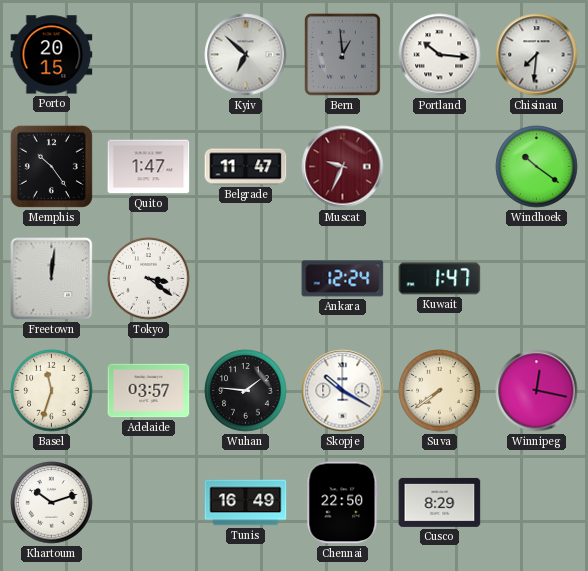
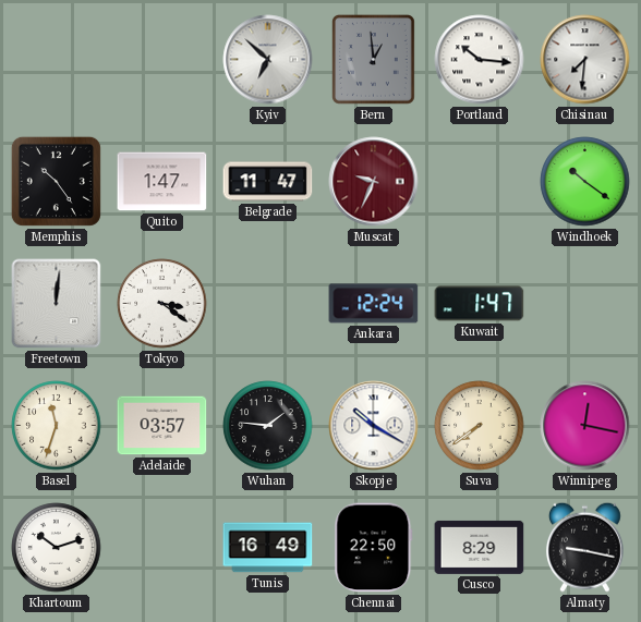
Porto: 20:15 -> none
Almaty: none -> 9:17
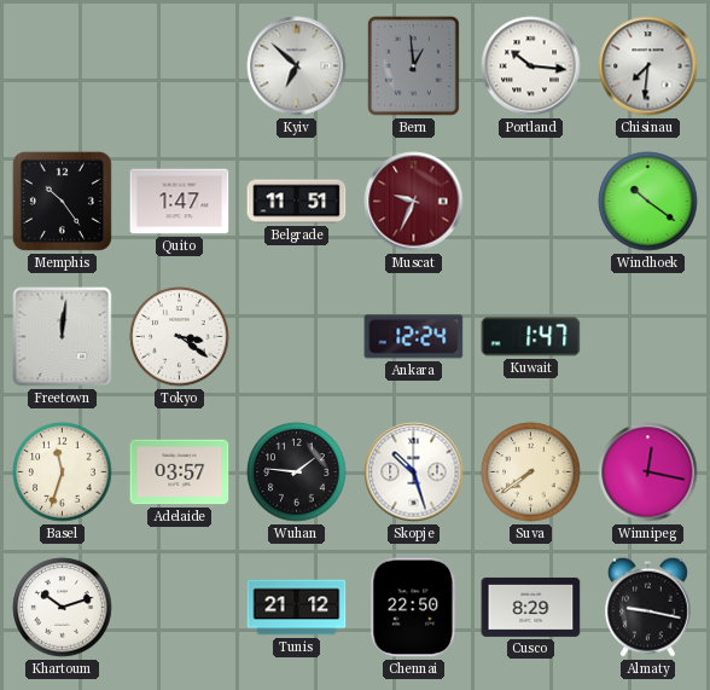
Belgrade: 11:47 -> 11:51
Skopje: 10:20 -> 10:27
Tunis: 16:49 -> 21:12
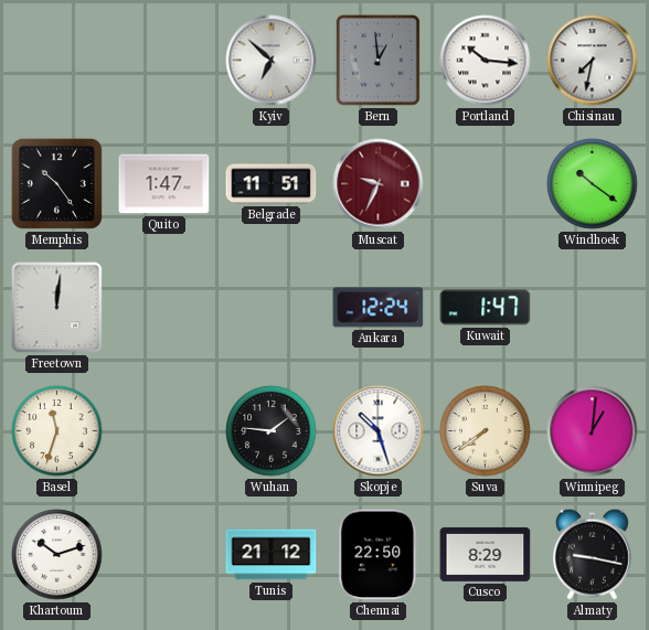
Chisinau: 7:31 -> 7:32
Tokyo: 3:21 -> none
Adelaide: 03:57 -> none
Winnipeg: 12:17 -> 1:01
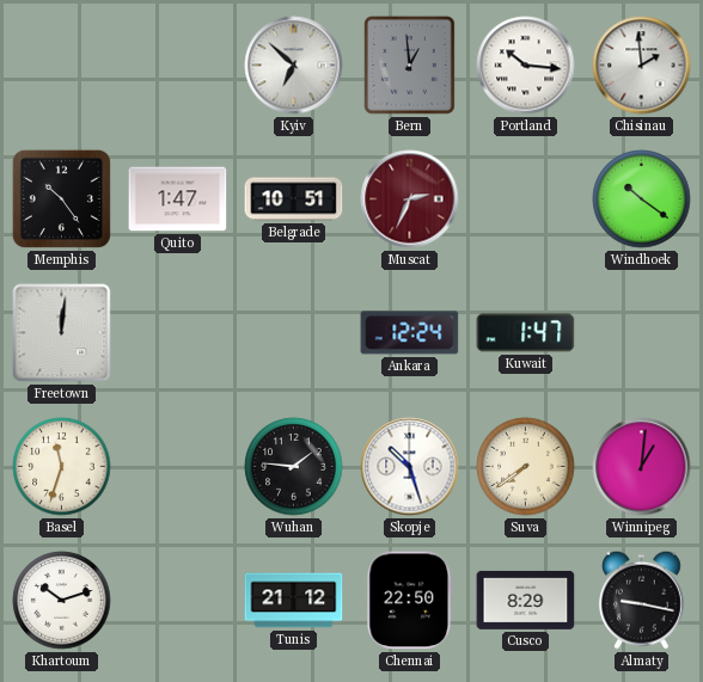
Chisinau: 7:32 -> 1:59
Belgrade: 11:51 -> 10:51
Muscat: 9:34 -> 2:34
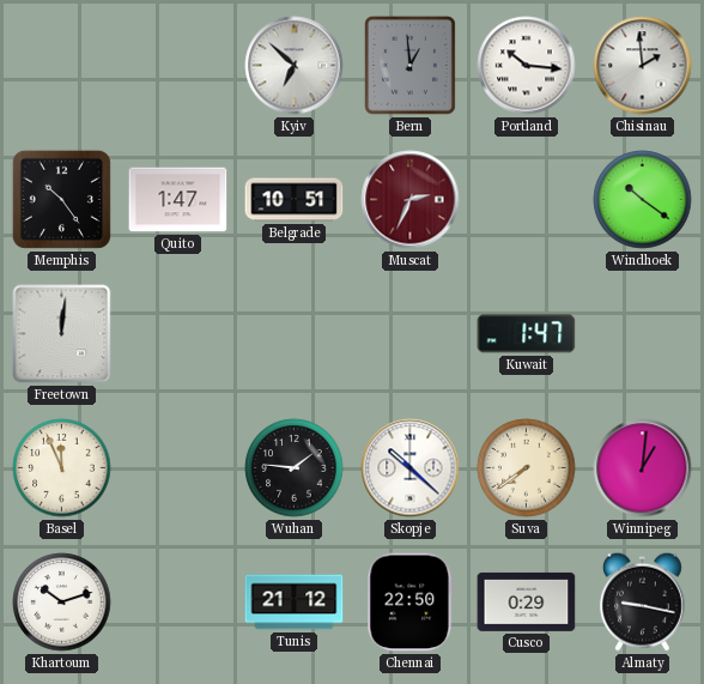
Ankara: 12:24 -> none
Basel: 11:33 -> 11:56
Skopje: 10:27 -> 10:22
Cusco: 8:29 -> 0:29
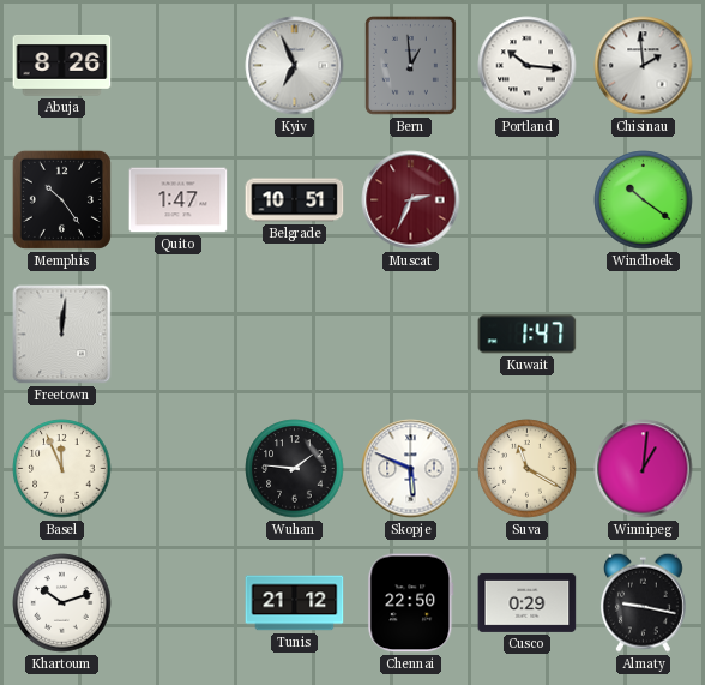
Abuja: none -> 8:26
Kyiv: 6:52 -> 6:56
Skopje: 10:22 -> 5:49
Suva: 7:39 -> 11:20
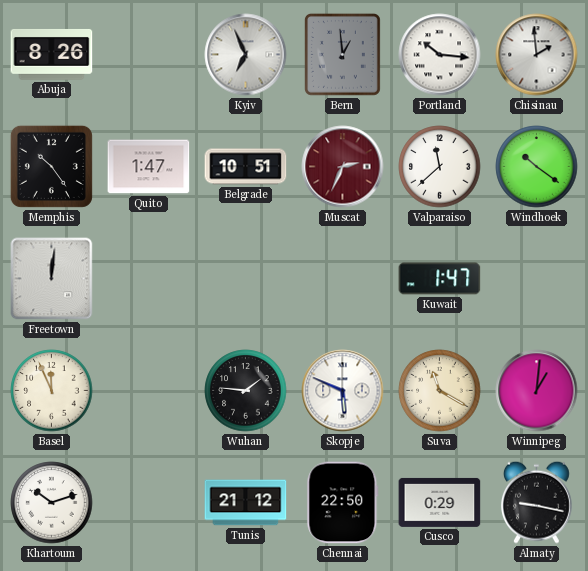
Valparaiso: none -> 11:38
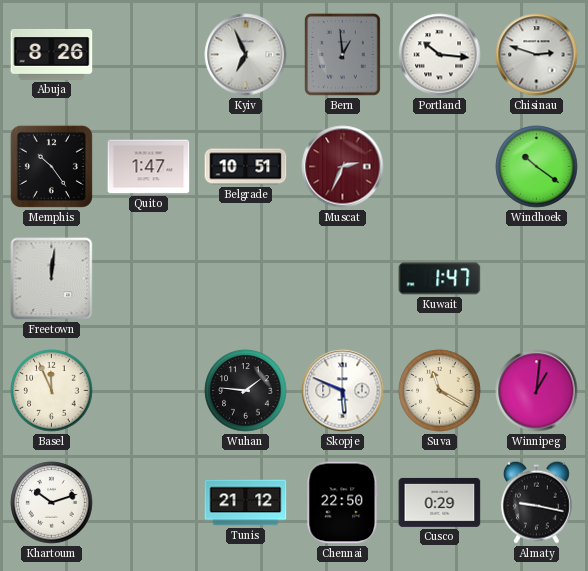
Chisinau: 1:59 -> 2:48
Valparaiso: 11:38 -> none
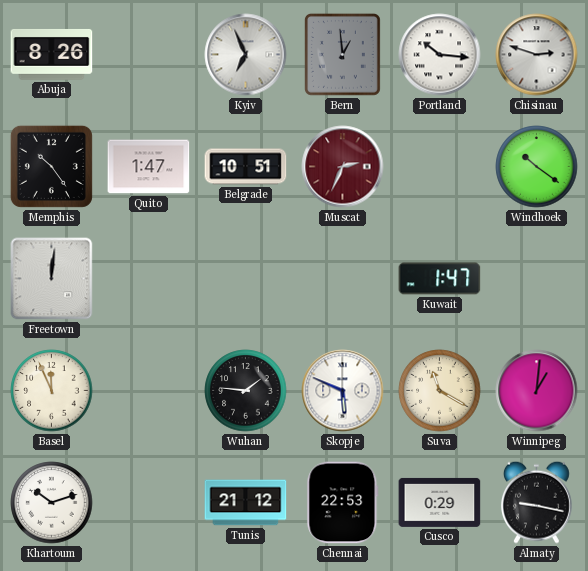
Chennai: 22:50 -> 22:53
